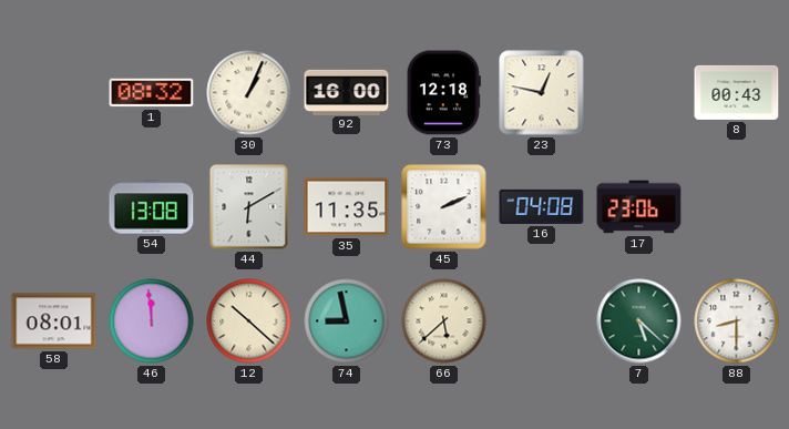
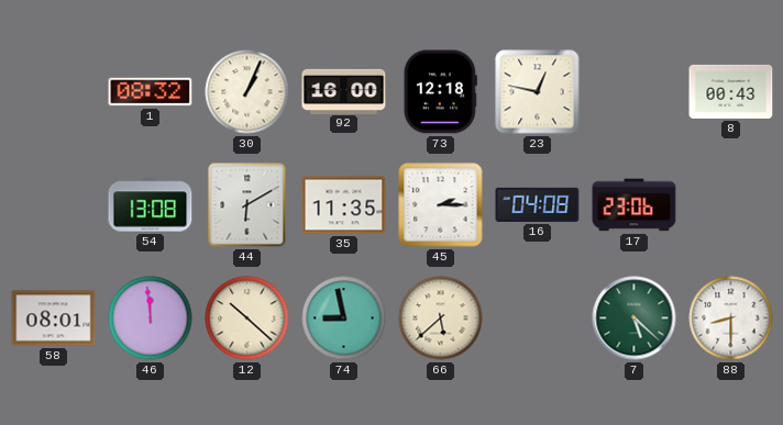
45: 2:11 -> 2:15
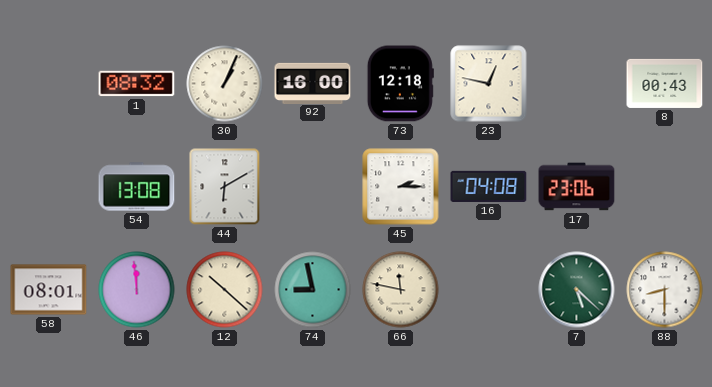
35: 11:35 -> none
66: 5:38 -> 11:47
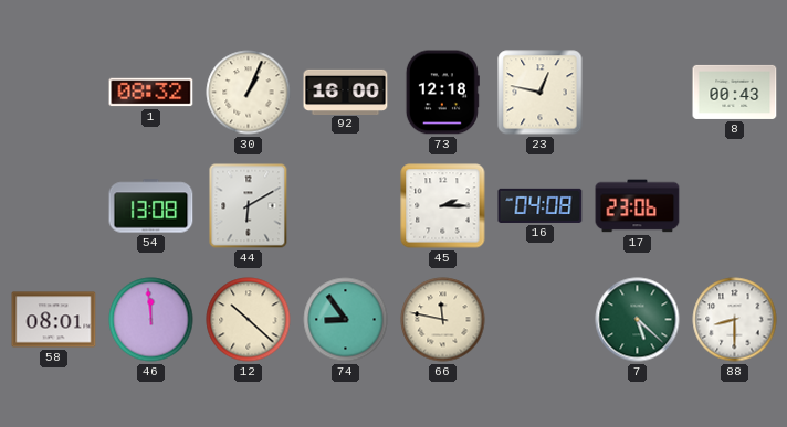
74: 8:58 -> 8:54
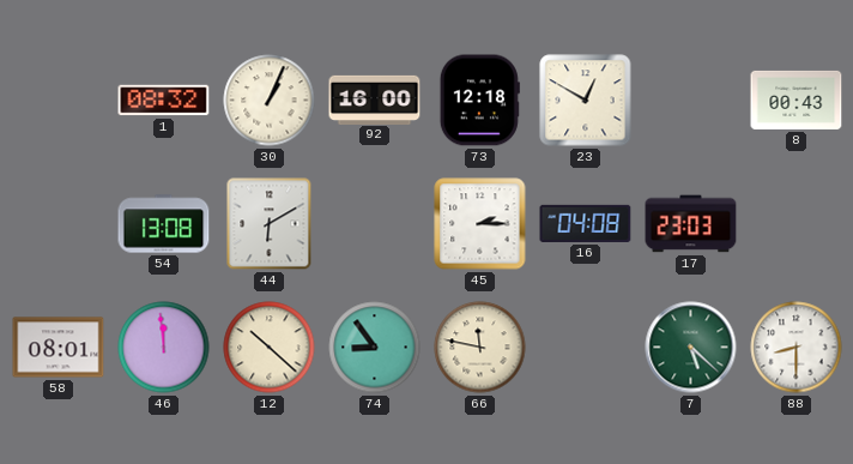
23: 12:47 -> 12:50
17: 23:06 -> 23:03
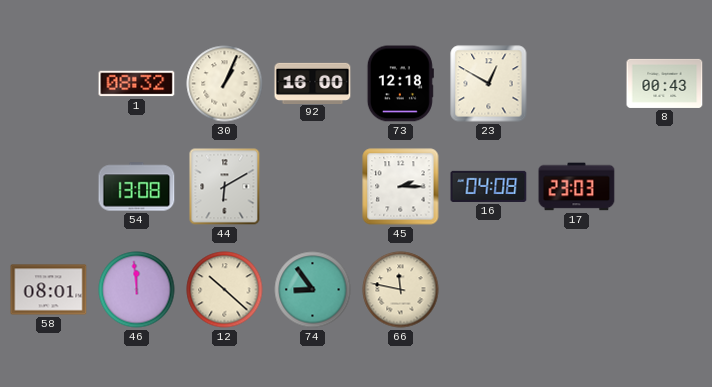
7: 5:22 -> none
88: 8:30 -> none
